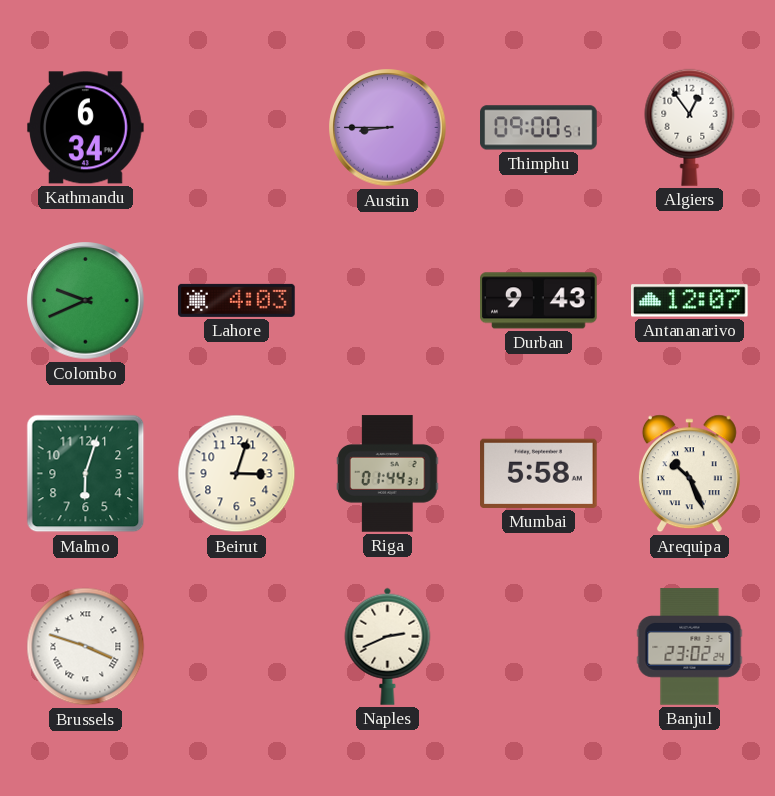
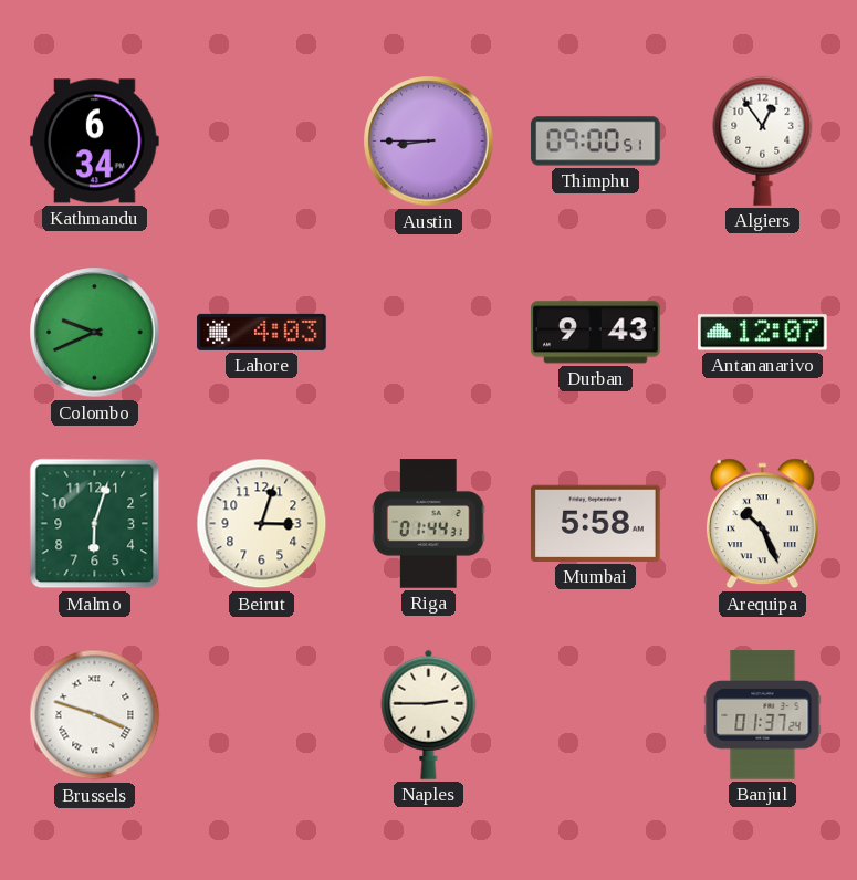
Naples: 2:41 -> 2:45
Banjul: 23:02 -> 01:37
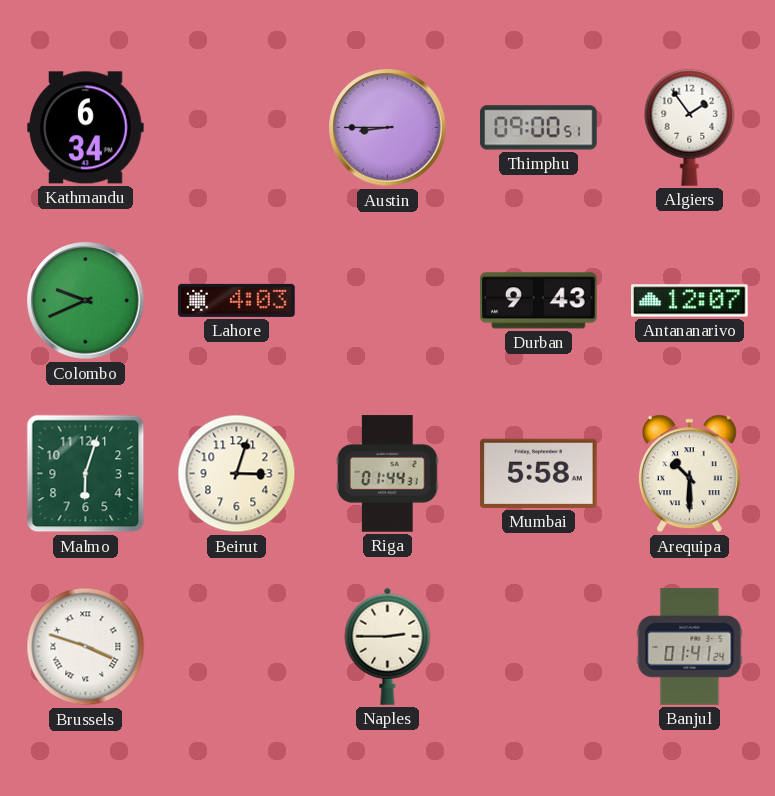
Algiers: 12:54 -> 1:54
Arequipa: 10:26 -> 10:30
Banjul: 01:37 -> 01:41
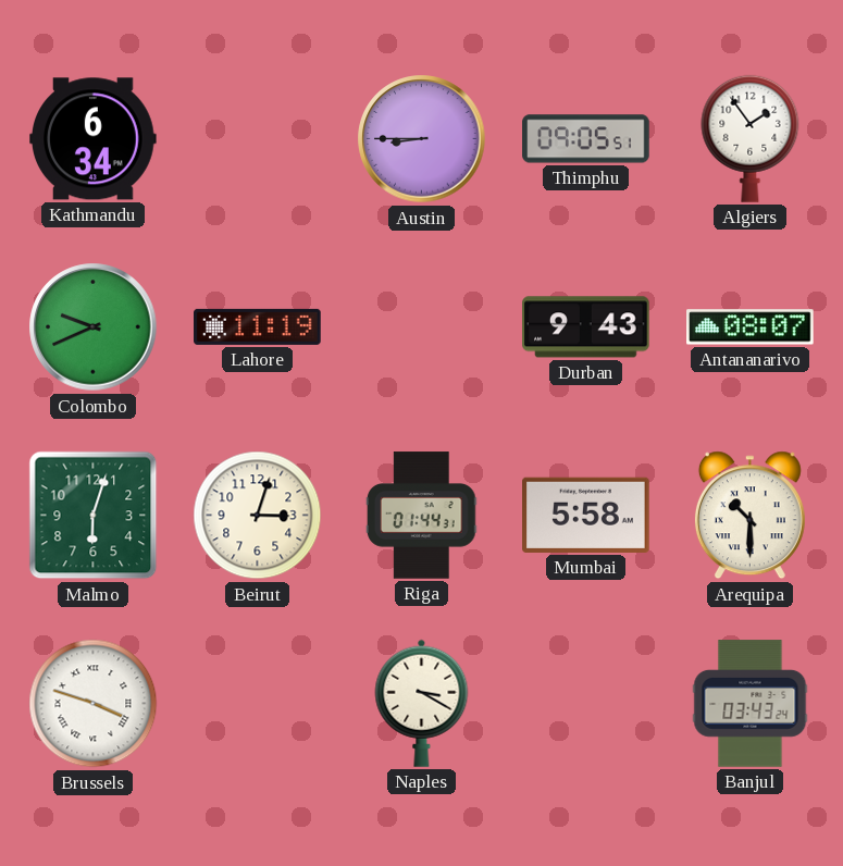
Thimphu: 09:00 -> 09:05
Lahore: 4:03 -> 11:19
Antananarivo: 12:07 -> 08:07
Naples: 2:45 -> 3:20
Banjul: 01:41 -> 03:43
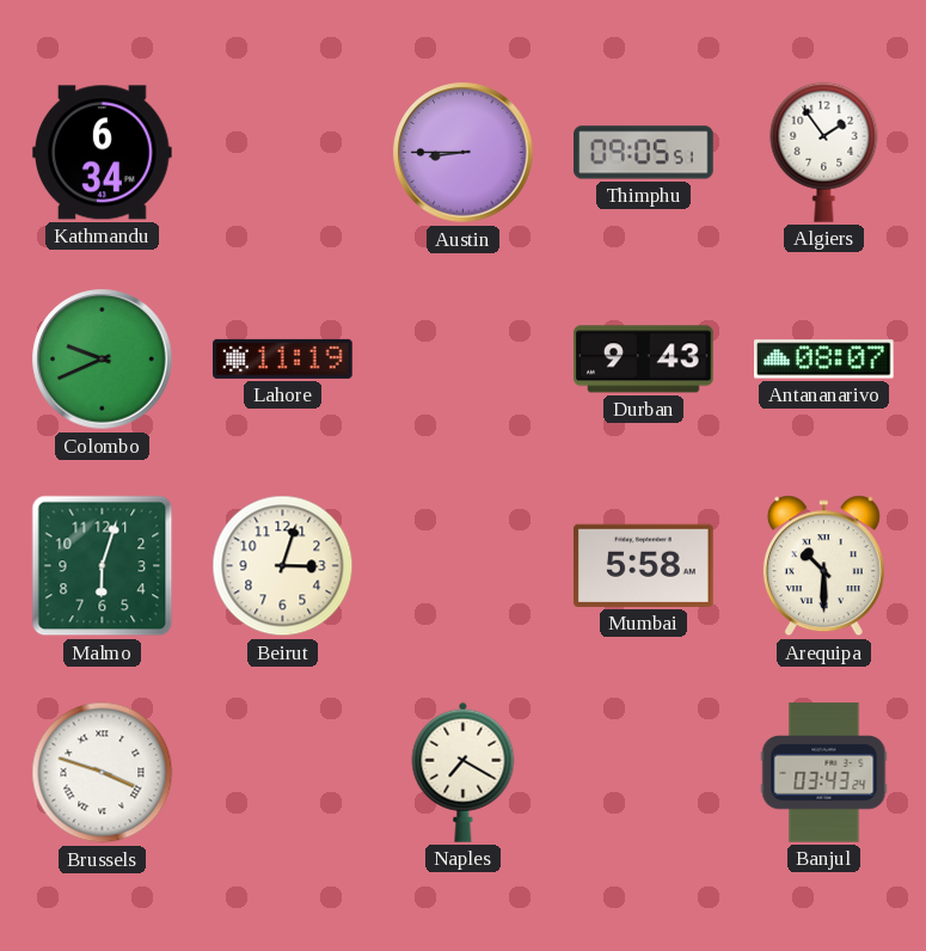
Riga: 01:44 -> none
Naples: 3:20 -> 7:20
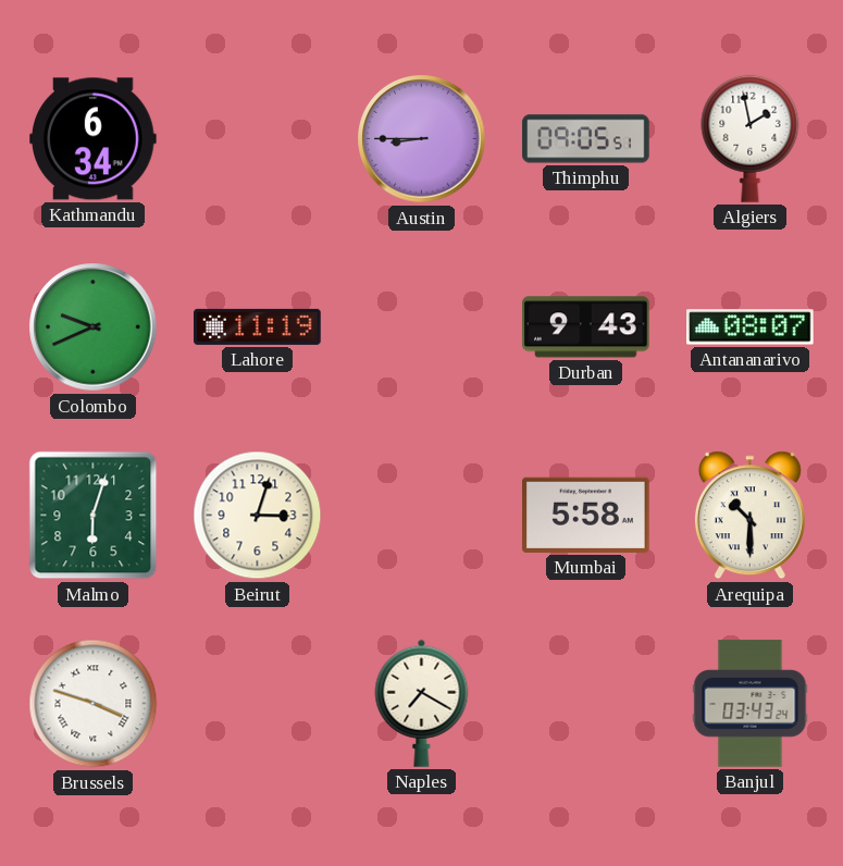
Algiers: 1:54 -> 1:58
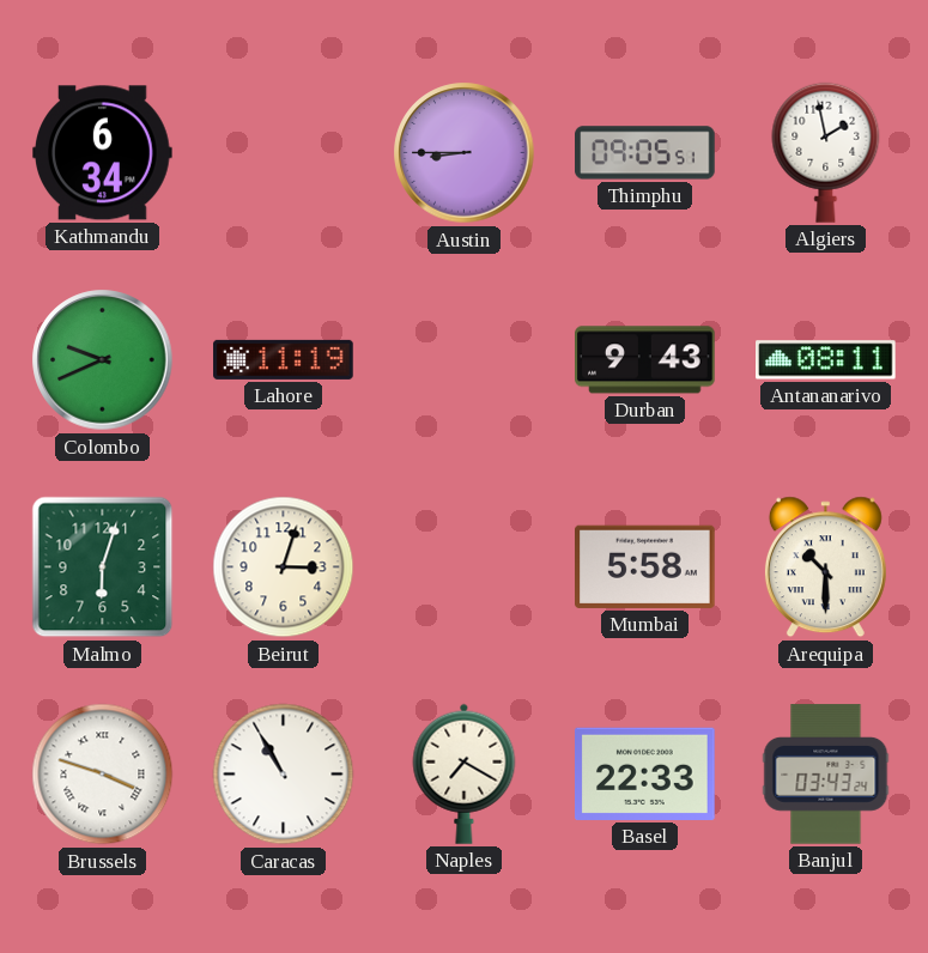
Antananarivo: 08:07 -> 08:11
Caracas: none -> 10:55
Basel: none -> 22:33
